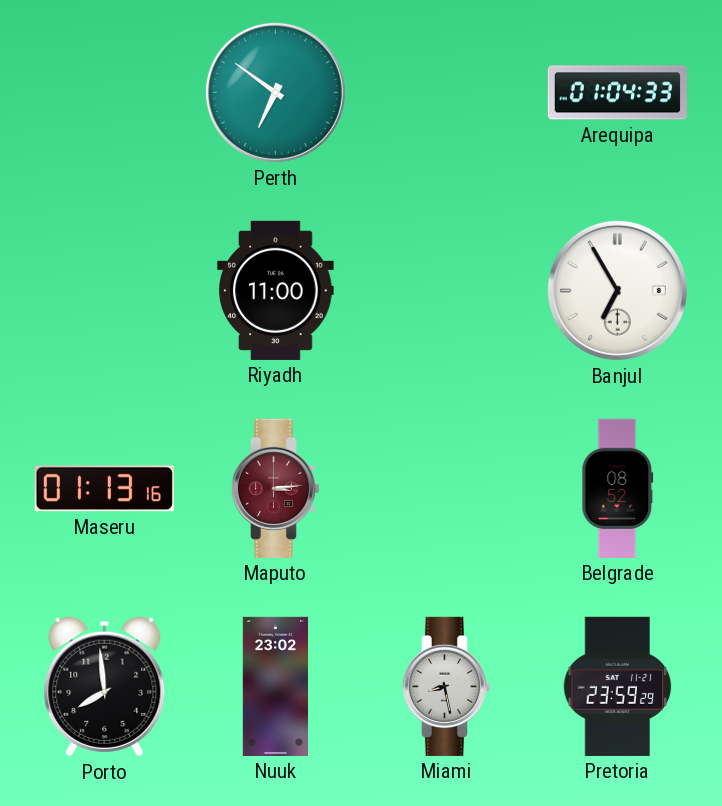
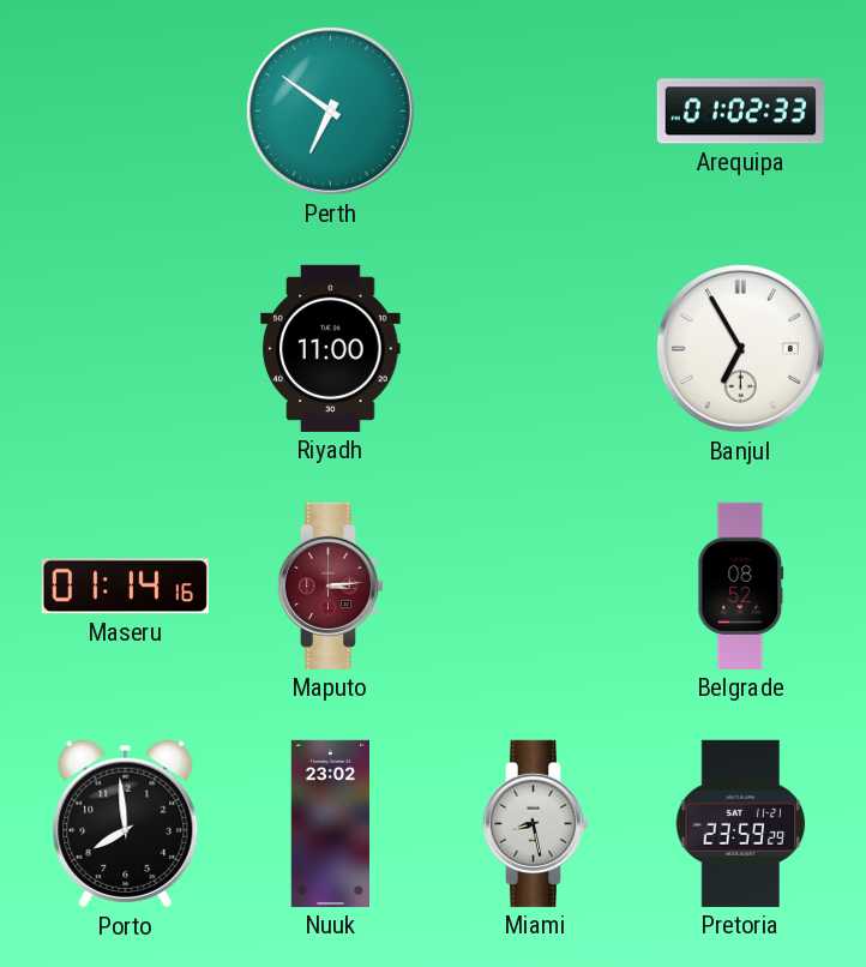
Arequipa: 01:04 -> 01:02
Maseru: 01:13 -> 01:14
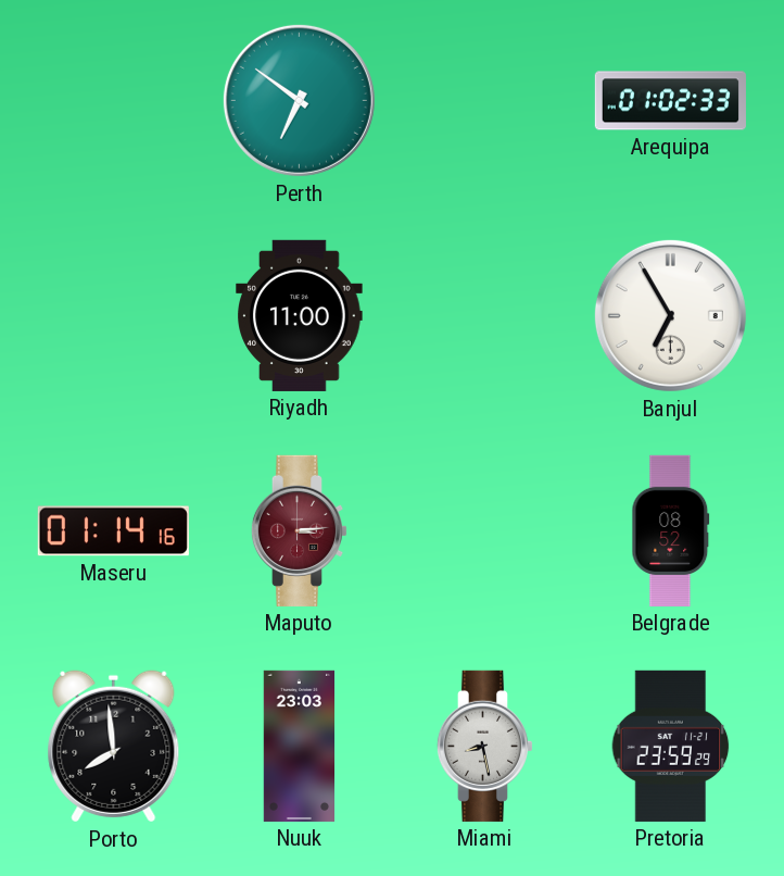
Nuuk: 23:02 -> 23:03
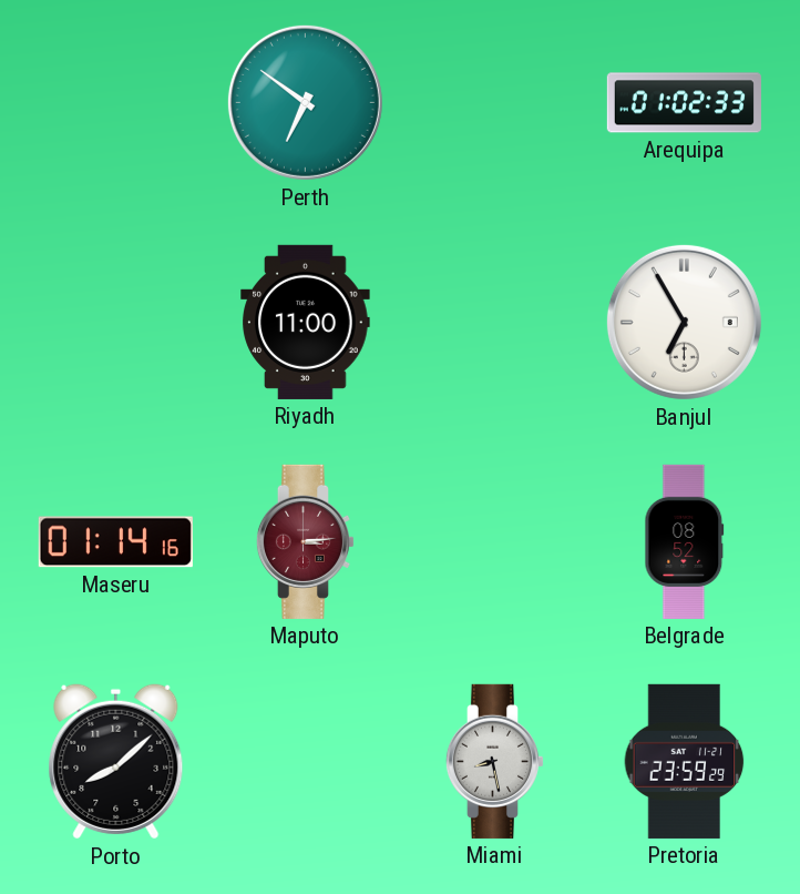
Porto: 7:59 -> 8:08
Nuuk: 23:03 -> none
